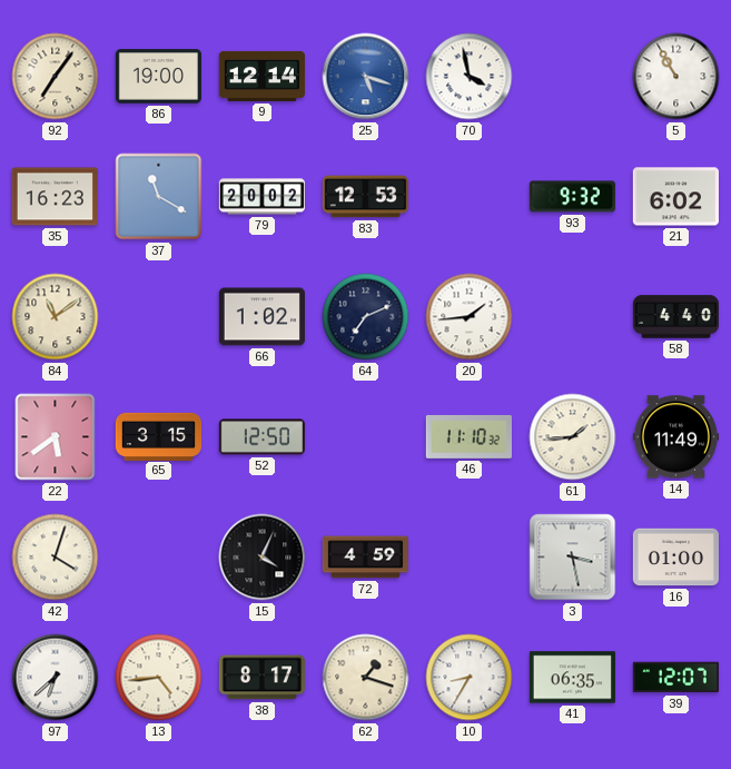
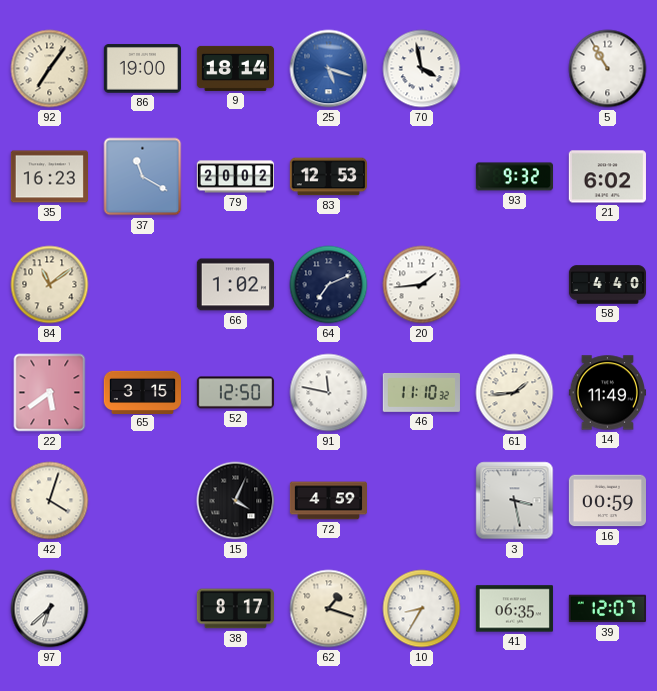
9: 12:14 -> 18:14
91: none -> 11:47
16: 01:00 -> 00:59
13: 4:44 -> none
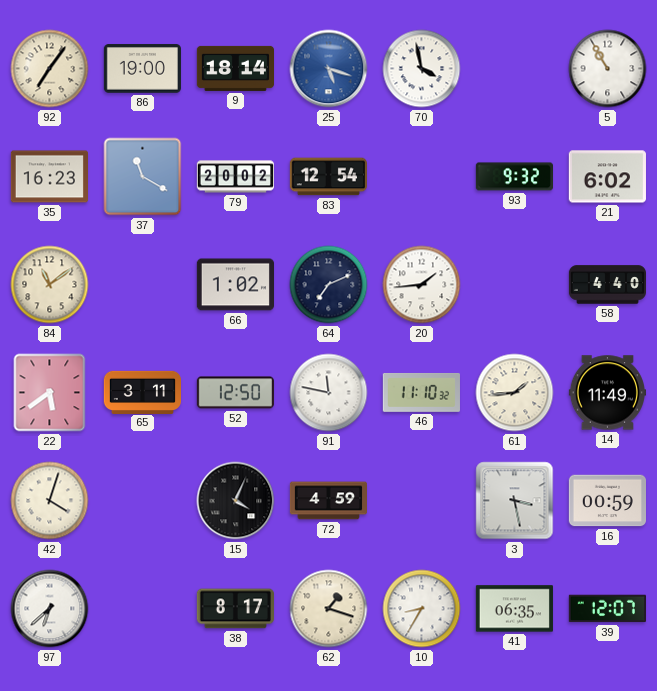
83: 12:53 -> 12:54
65: 3:15 -> 3:11
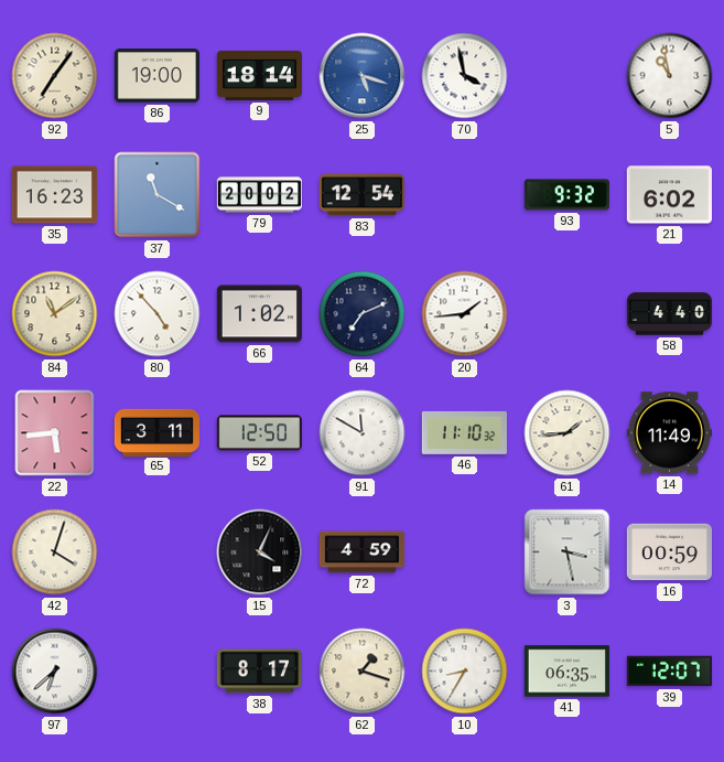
5: 10:55 -> 10:58
80: none -> 4:53
22: 5:39 -> 5:44
91: 11:47 -> 11:50
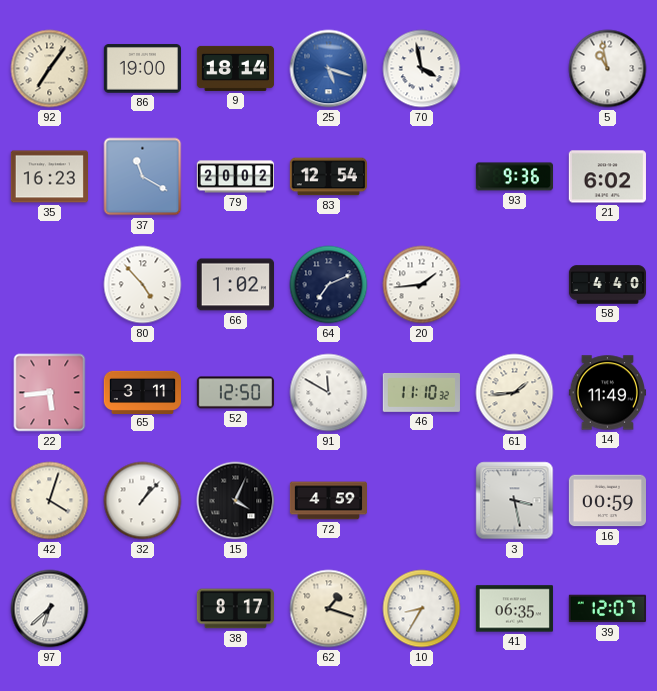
93: 9:32 -> 9:36
84: 11:09 -> none
32: none -> 1:07
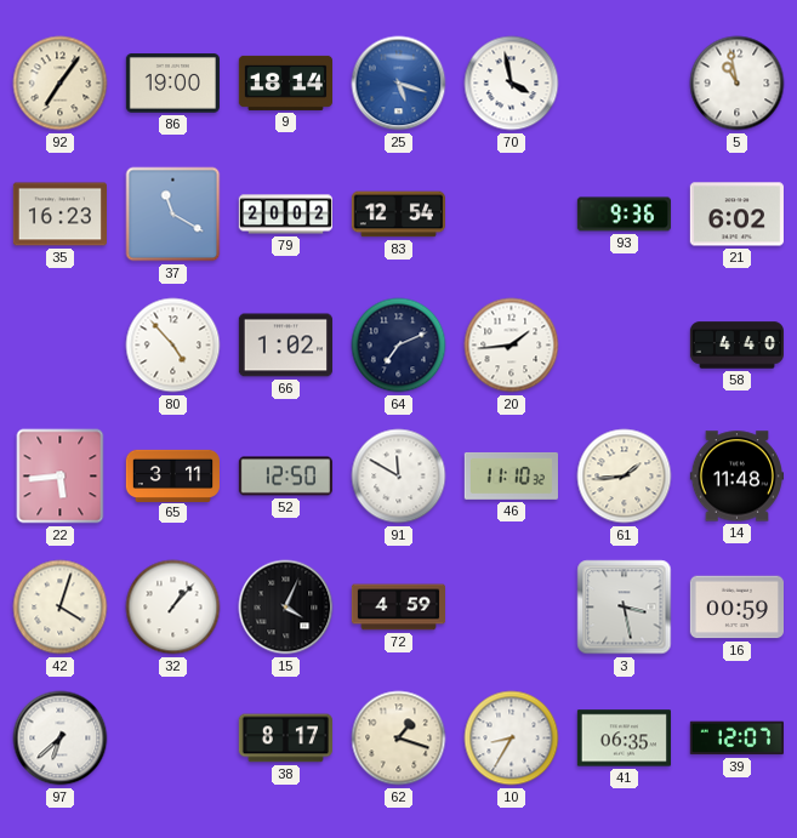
14: 11:49 -> 11:48
